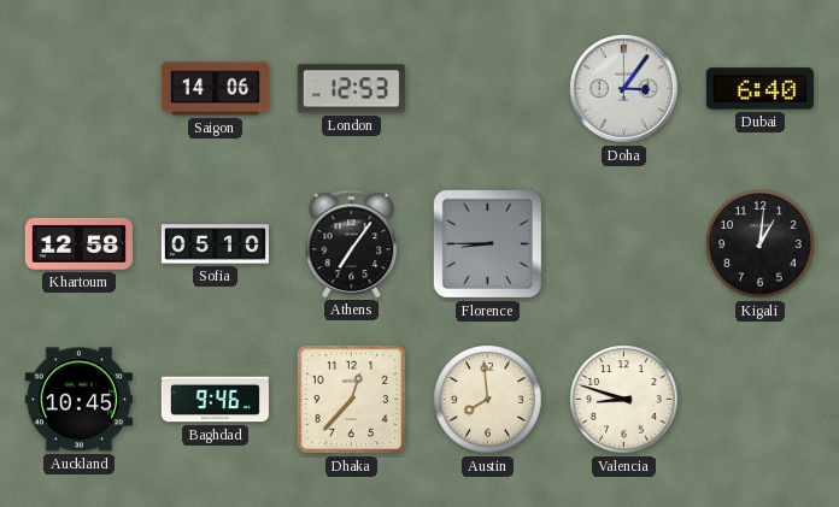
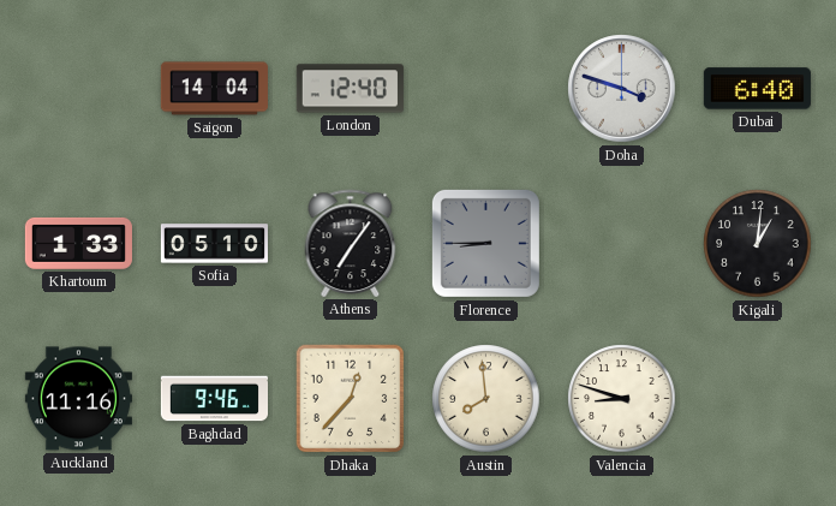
Saigon: 14:06 -> 14:04
London: 12:53 -> 12:40
Doha: 3:06 -> 3:48
Khartoum: 12:58 -> 1:33
Auckland: 10:45 -> 11:16
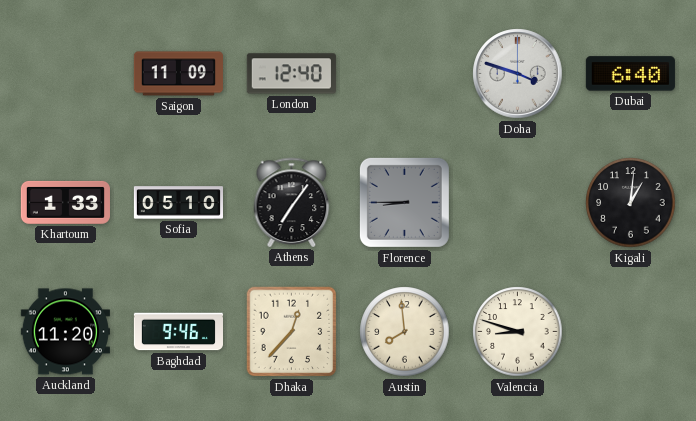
Saigon: 14:04 -> 11:09
Auckland: 11:16 -> 11:20
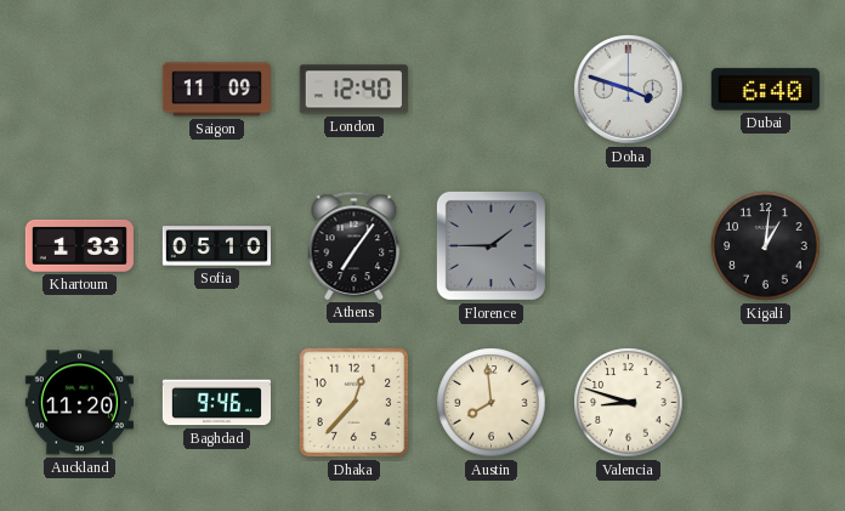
Florence: 8:45 -> 1:45
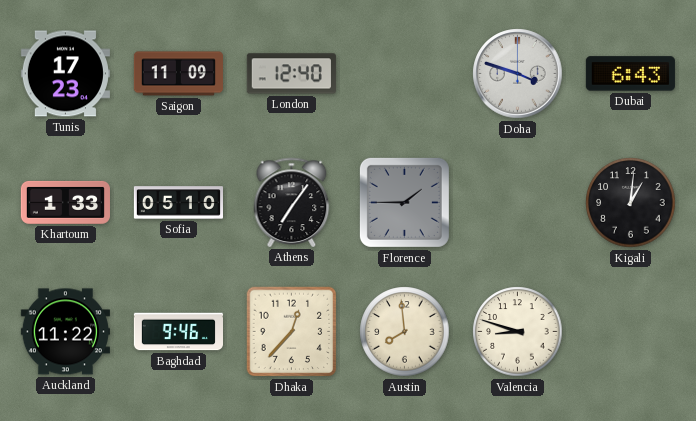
Tunis: none -> 17:23
Dubai: 6:40 -> 6:43
Auckland: 11:20 -> 11:22
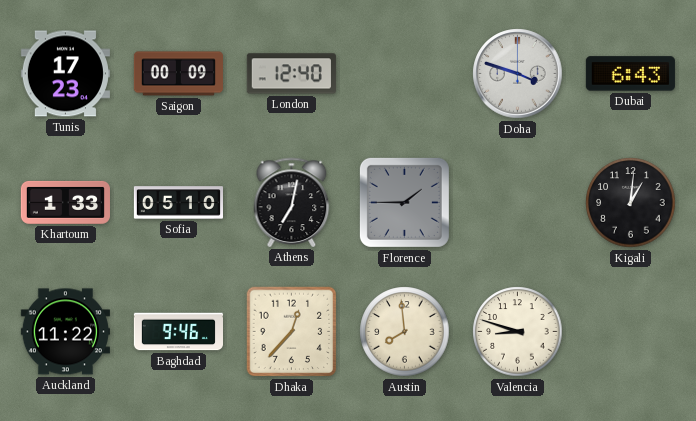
Saigon: 11:09 -> 00:09
Athens: 7:06 -> 7:02
